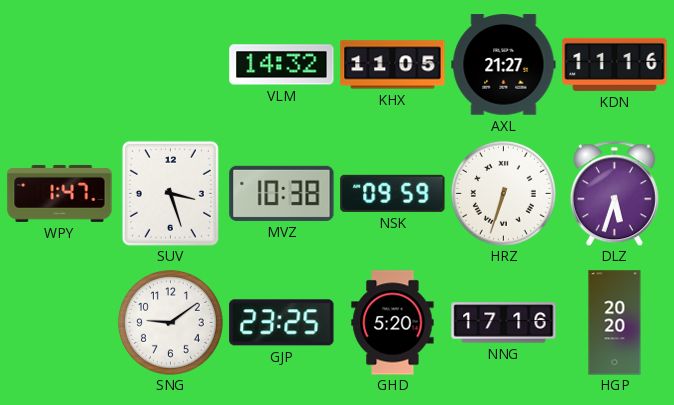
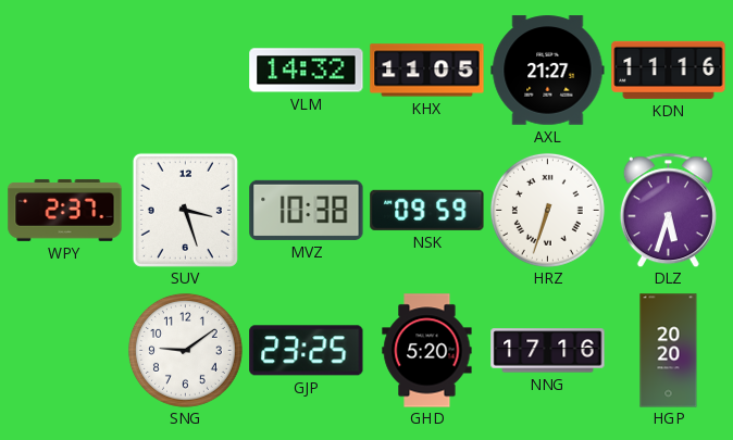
WPY: 1:47 -> 2:37
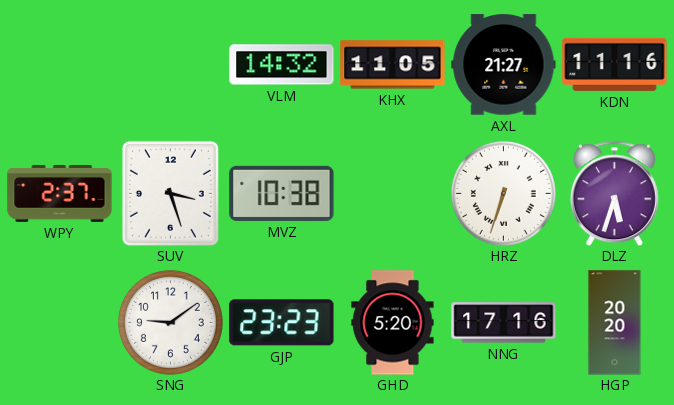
NSK: 09:59 -> none
GJP: 23:25 -> 23:23
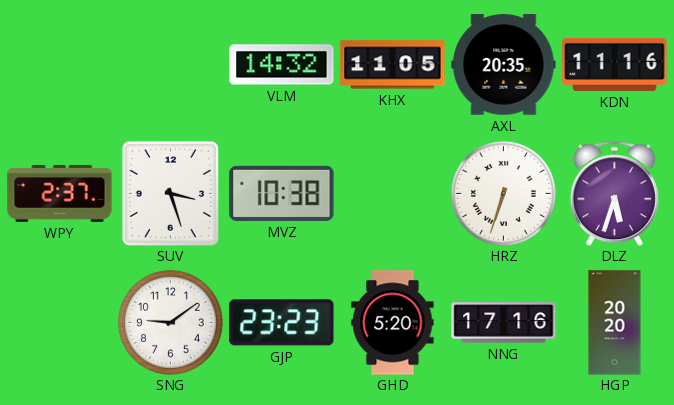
AXL: 21:27 -> 20:35
